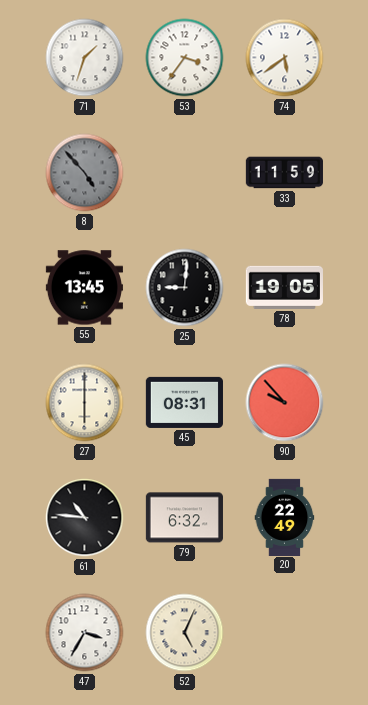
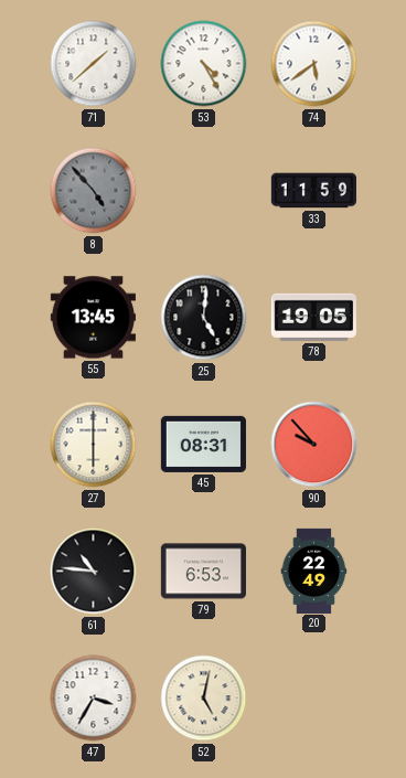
71: 1:33 -> 1:38
53: 3:36 -> 4:25
25: 9:01 -> 5:01
79: 6:32 -> 6:53
52: 5:04 -> 5:02
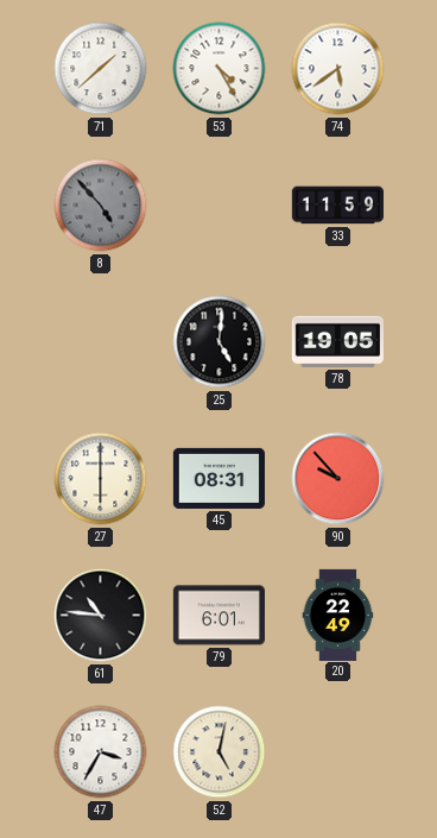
55: 13:45 -> none
79: 6:53 -> 6:01
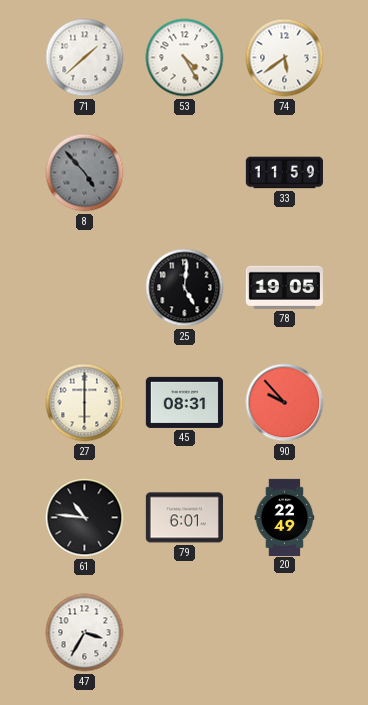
52: 5:02 -> none
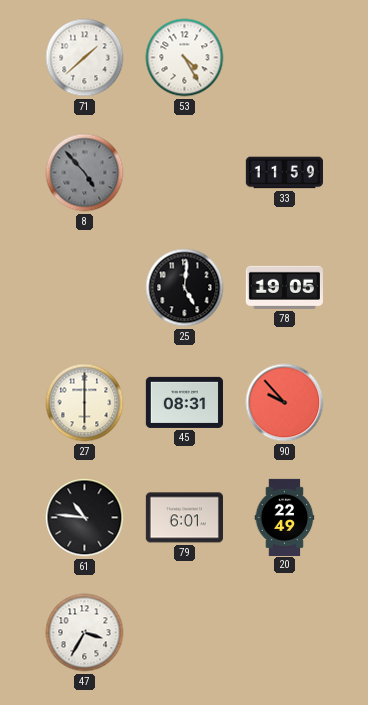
74: 5:39 -> none
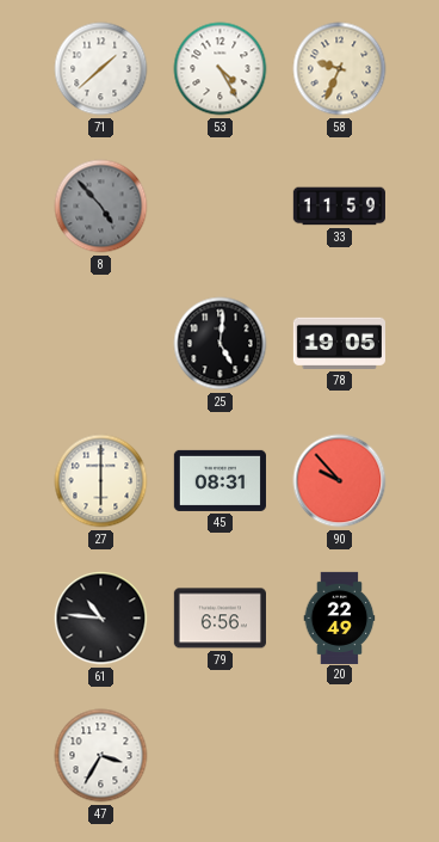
58: none -> 9:34
79: 6:01 -> 6:56
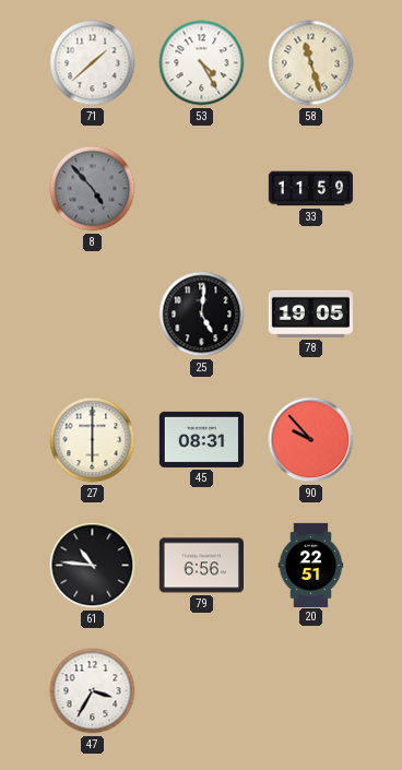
58: 9:34 -> 11:27
20: 22:49 -> 22:51
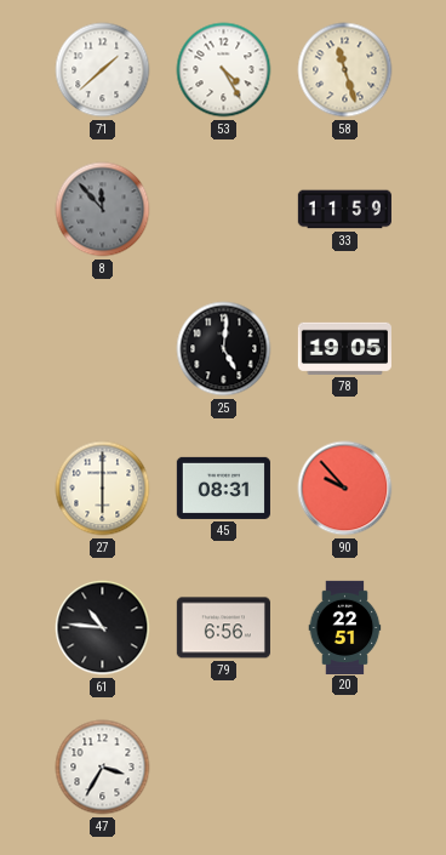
8: 4:53 -> 11:53
